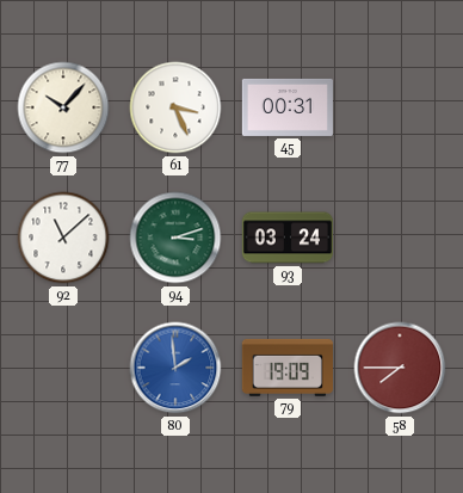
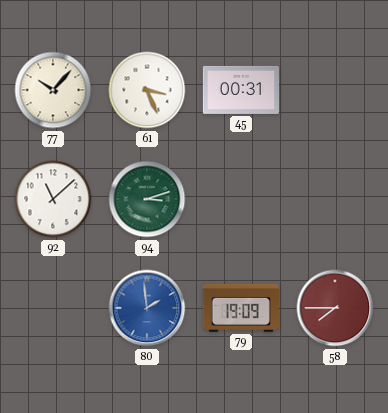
93: 03:24 -> none
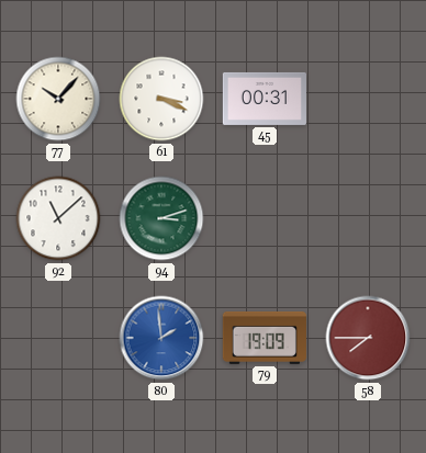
61: 3:26 -> 3:19
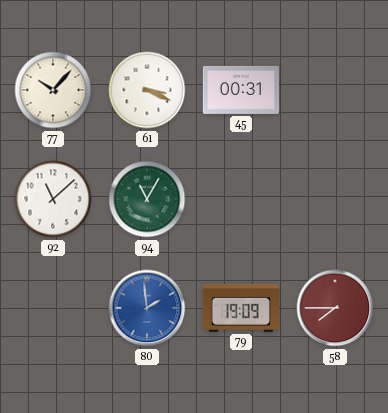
94: 3:12 -> 11:05
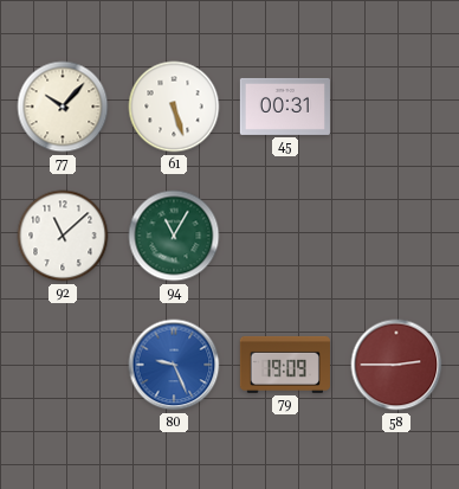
61: 3:19 -> 5:27
80: 1:59 -> 9:26
58: 7:45 -> 2:45
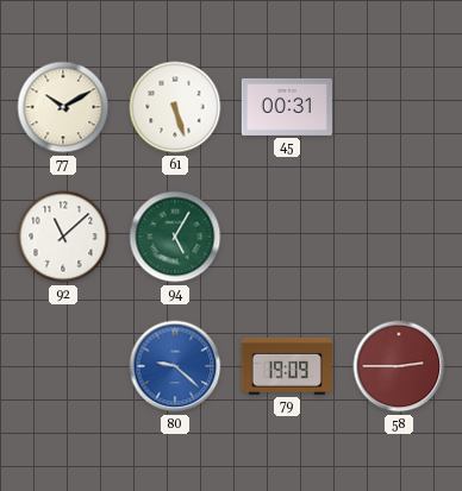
77: 10:07 -> 10:10
94: 11:05 -> 5:05
80: 9:26 -> 9:22
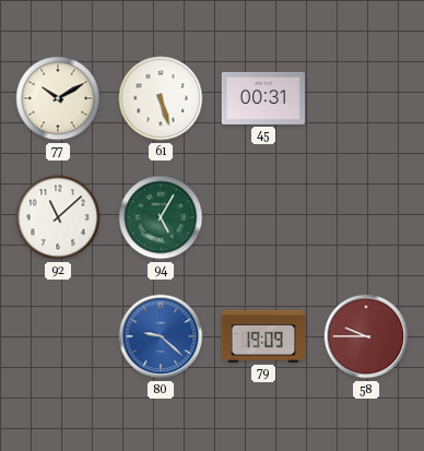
58: 2:45 -> 9:45
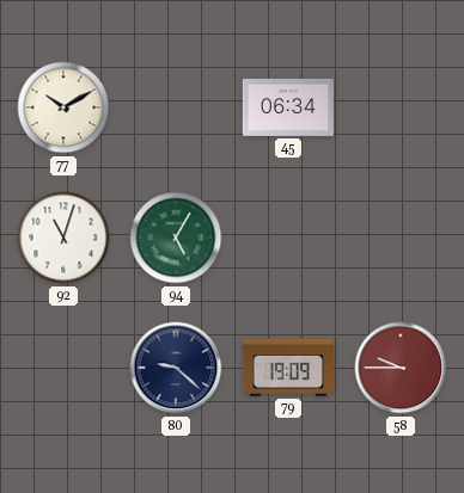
61: 5:27 -> none
45: 00:31 -> 06:34
92: 11:08 -> 11:03
80 dial: blue -> navy
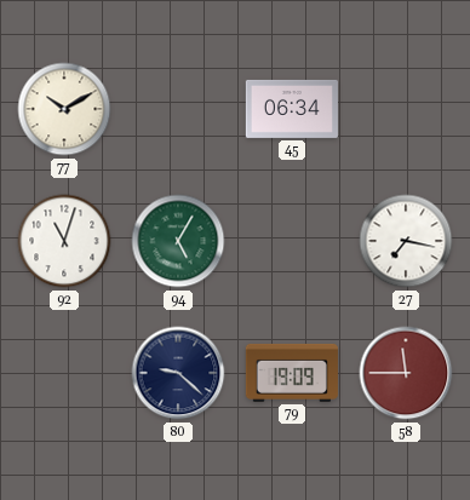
27: none -> 7:17
58: 9:45 -> 11:45
